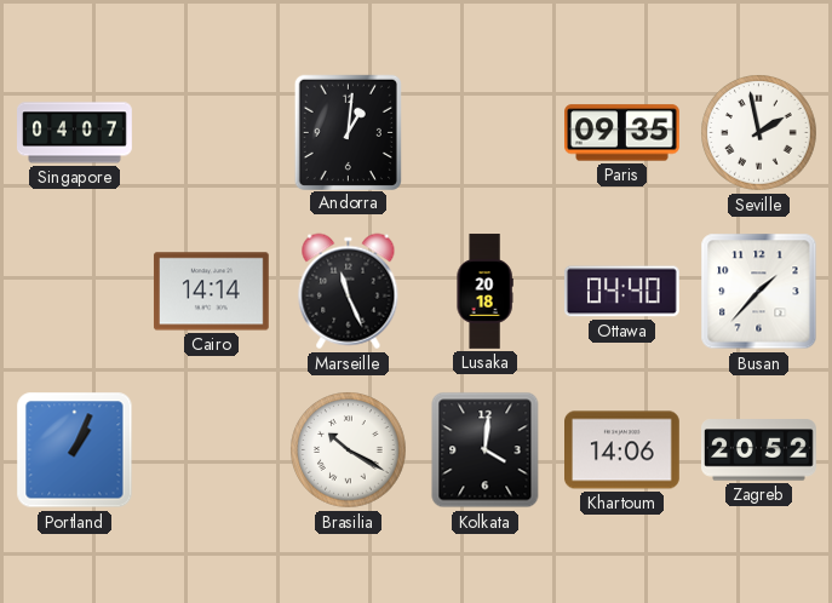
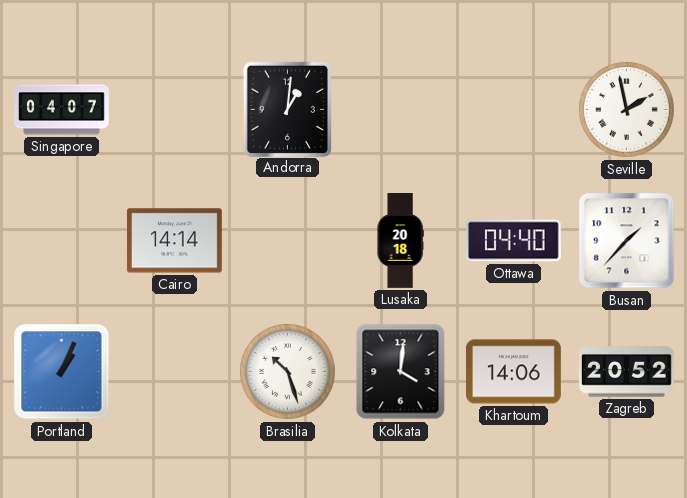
Paris: 09:35 -> none
Marseille: 11:26 -> none
Brasilia: 10:20 -> 10:27
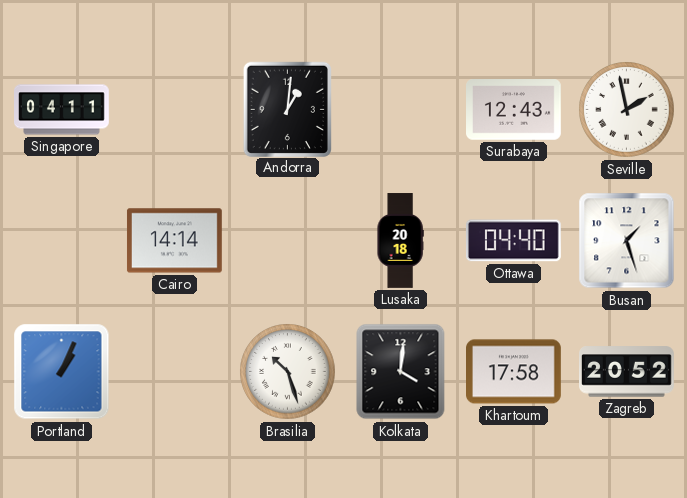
Singapore: 04:07 -> 04:11
Surabaya: none -> 12:43
Busan: 1:37 -> 1:27
Khartoum: 14:06 -> 17:58
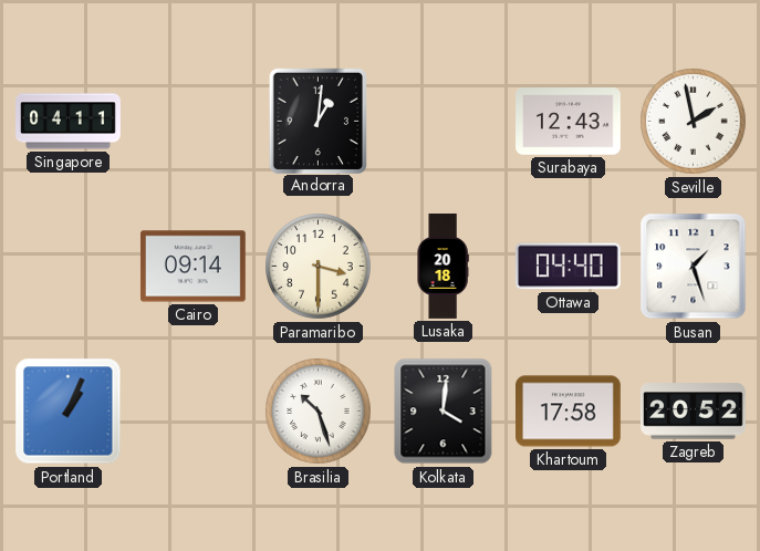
Cairo: 14:14 -> 09:14
Paramaribo: none -> 3:30
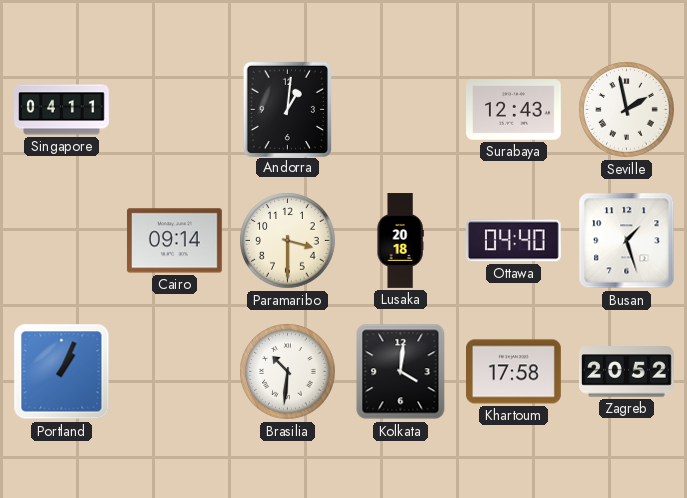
Brasilia: 10:27 -> 10:31
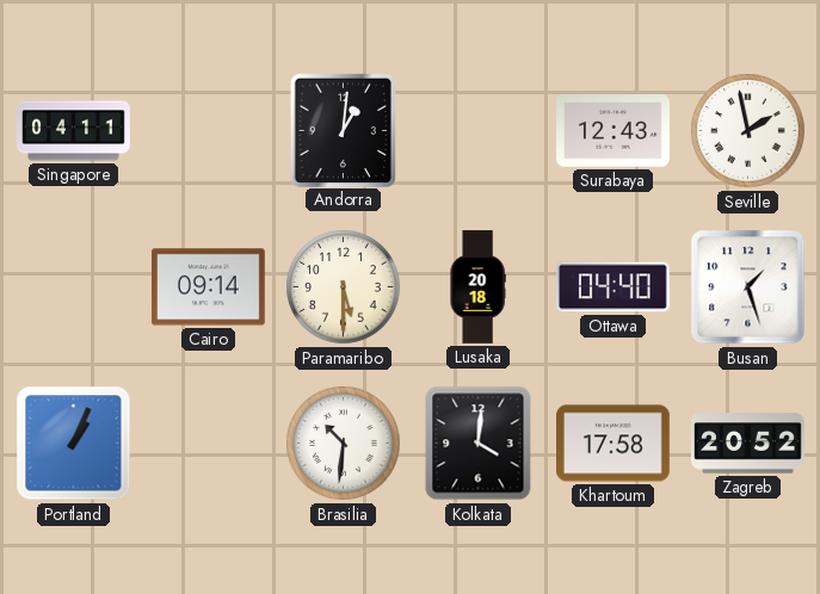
Paramaribo: 3:30 -> 5:30
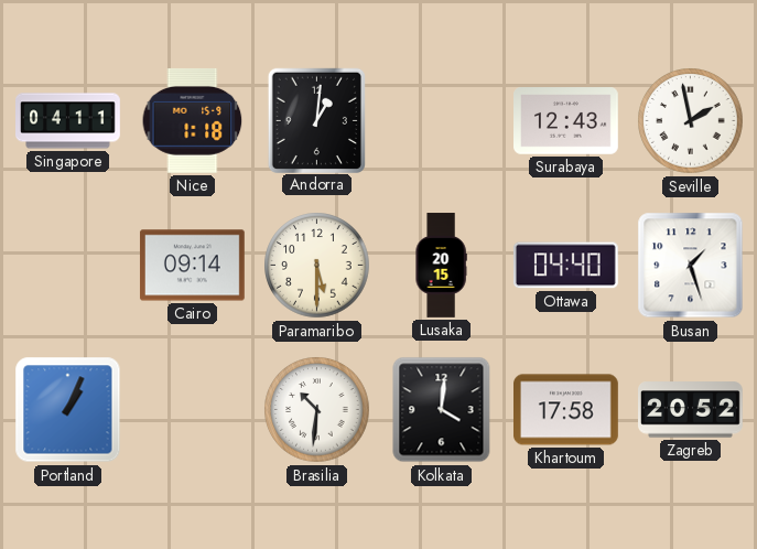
Nice: none -> 1:18
Lusaka: 20:18 -> 20:15
